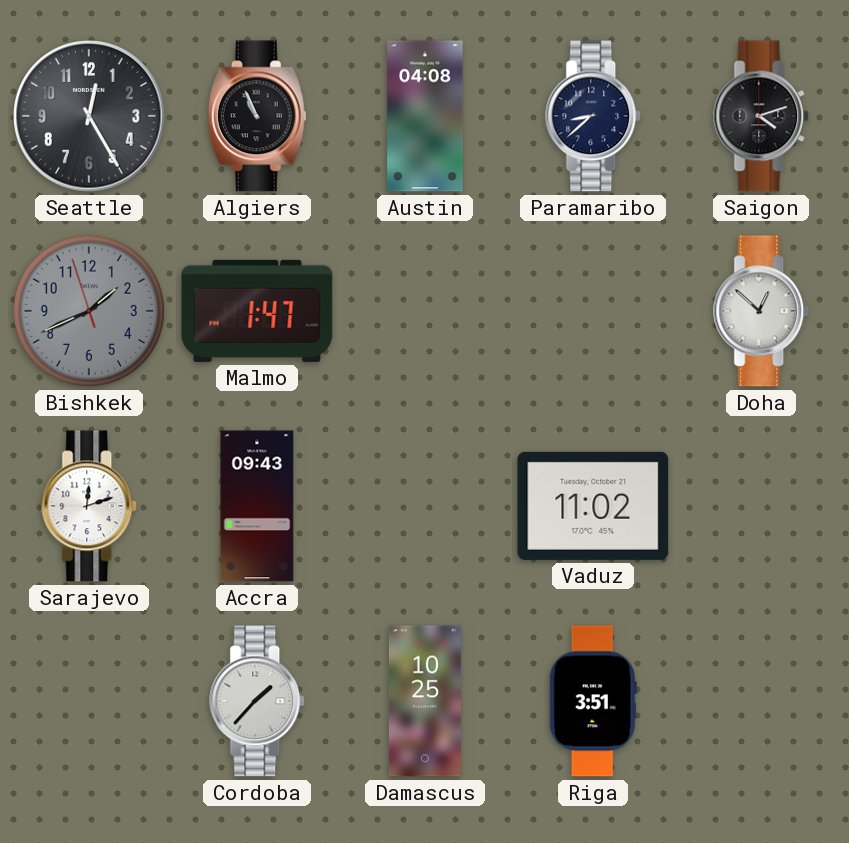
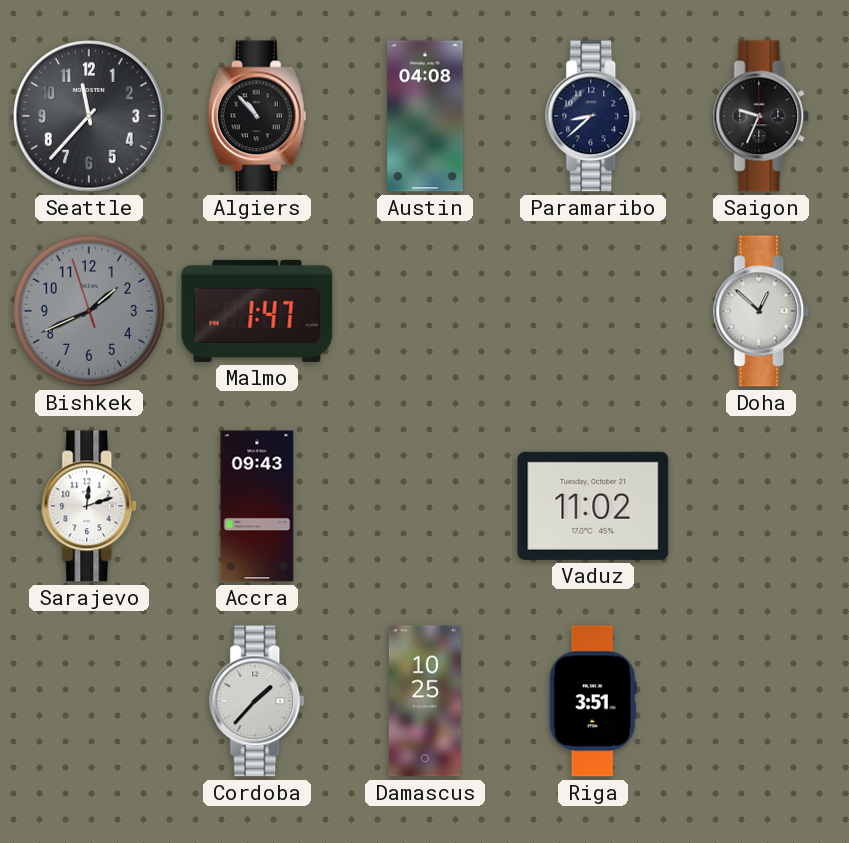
Seattle: 12:25 -> 11:37
Algiers: 10:56 -> 10:53
Saigon: 4:12 -> 9:34
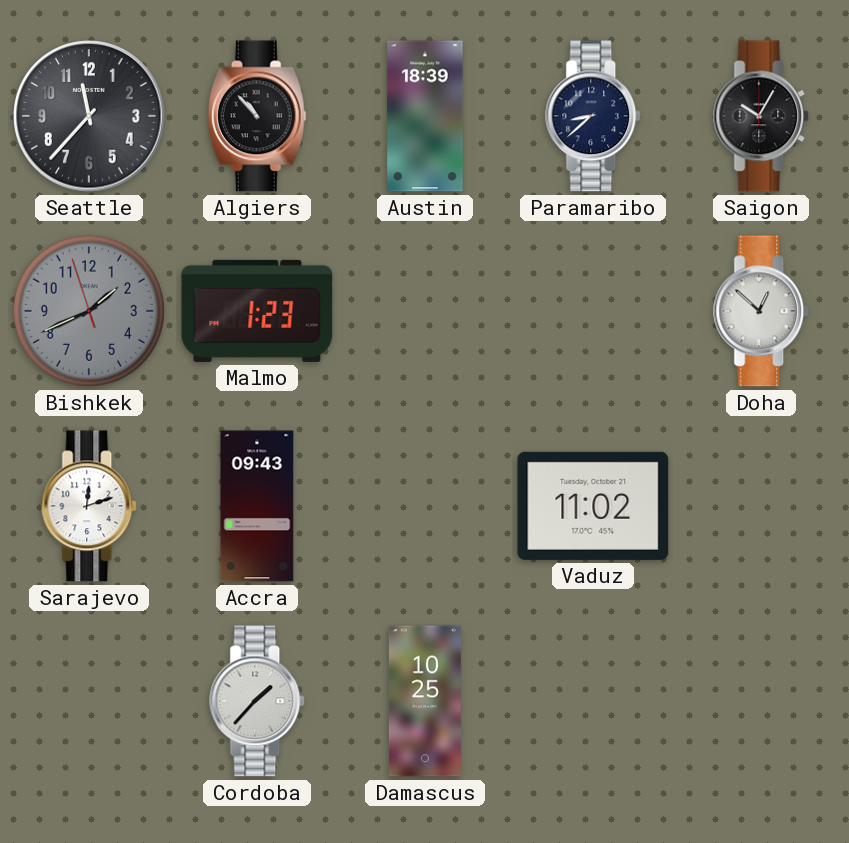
Austin: 04:08 -> 18:39
Saigon: 9:34 -> 10:05
Malmo: 1:47 -> 1:23
Riga: 3:51 -> none
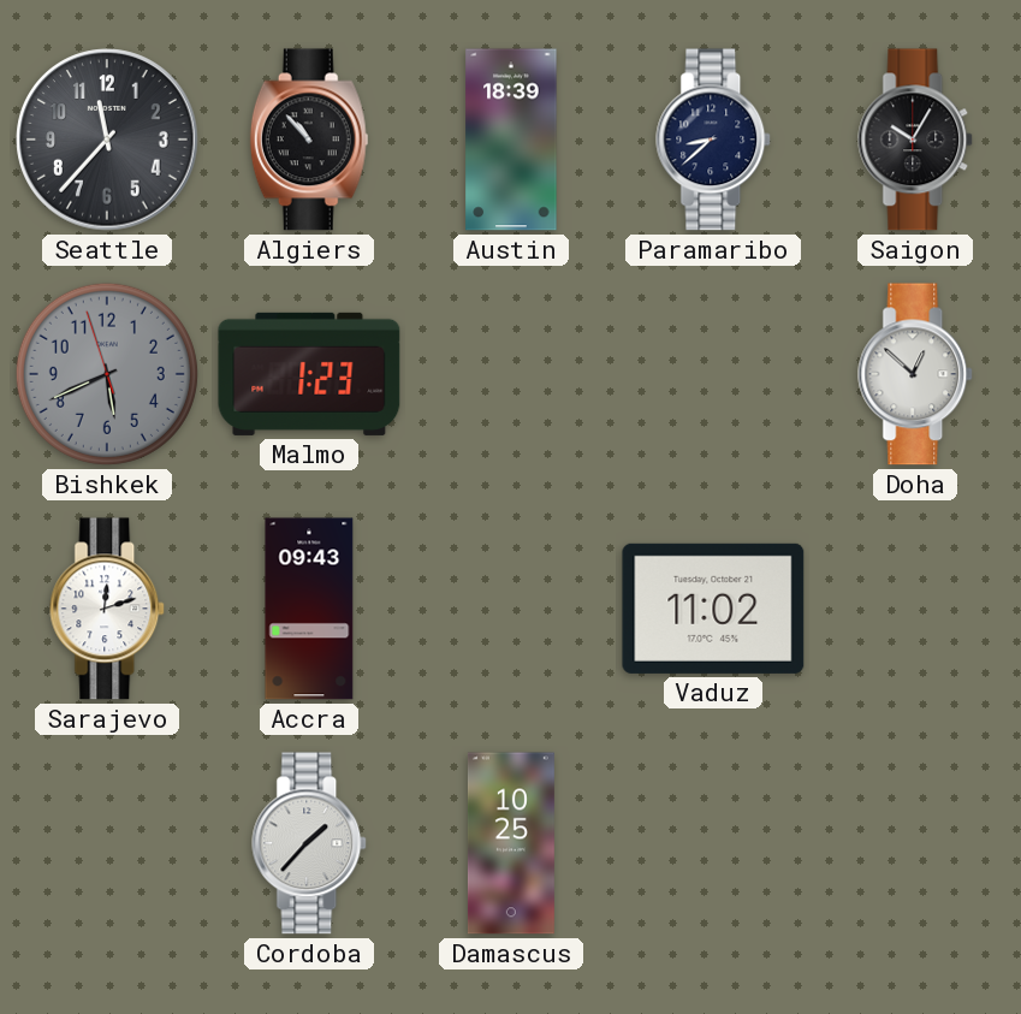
Bishkek: 1:40 -> 5:40
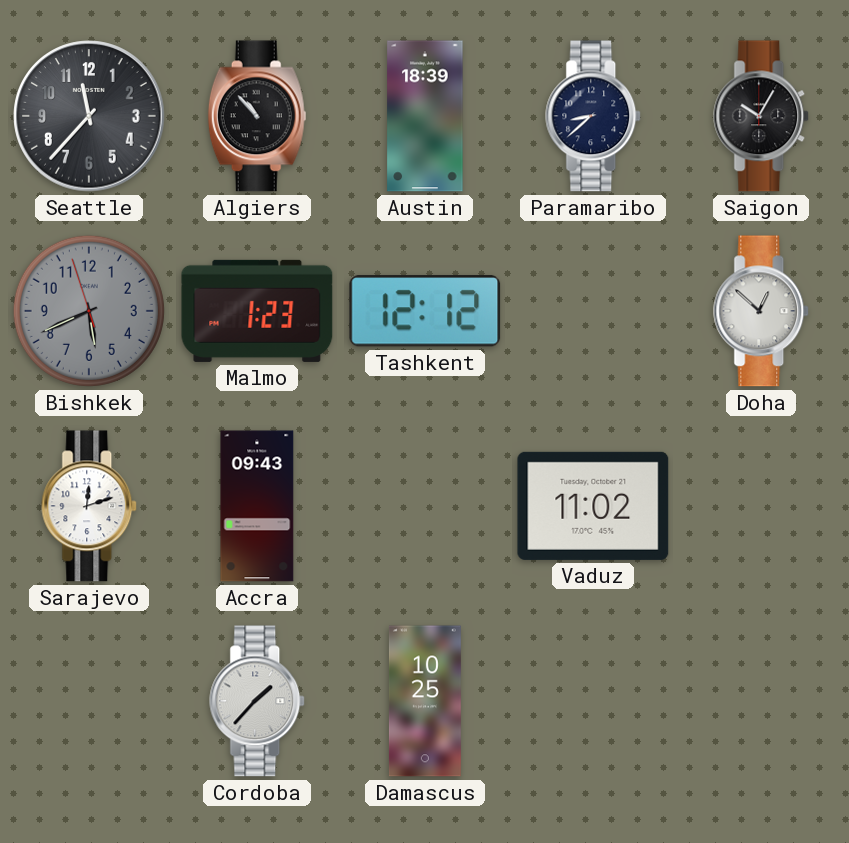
Tashkent: none -> 12:12
